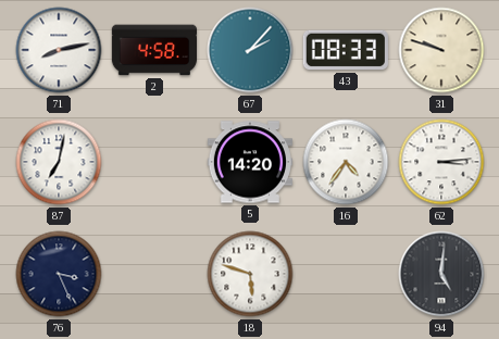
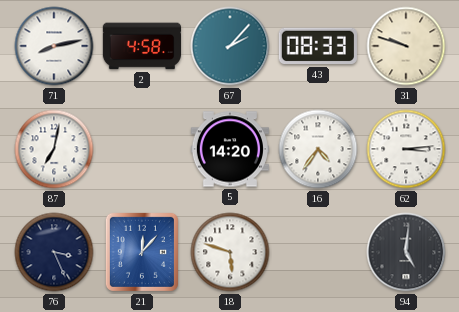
21: none -> 12:07
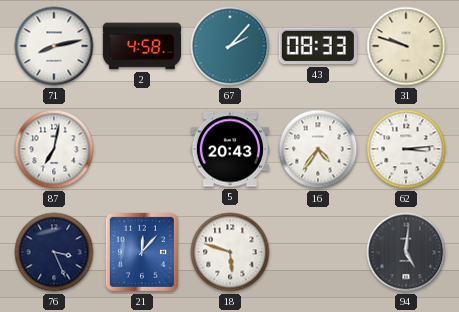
5: 14:20 -> 20:43
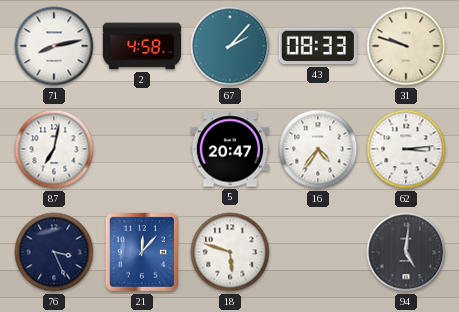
5: 20:43 -> 20:47
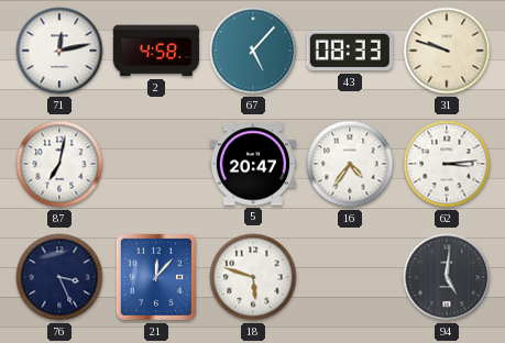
71: 8:13 -> 12:13
67: 2:07 -> 5:07
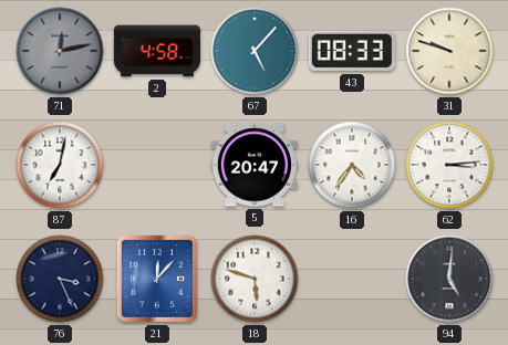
71 dial: white -> grey
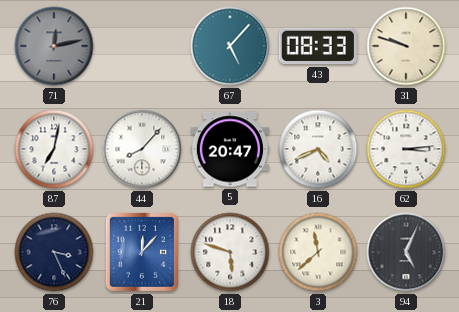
2: 4:58 -> none
44: none -> 8:07
16: 4:36 -> 4:41
3: none -> 11:38
94: 5:01 -> 5:04
